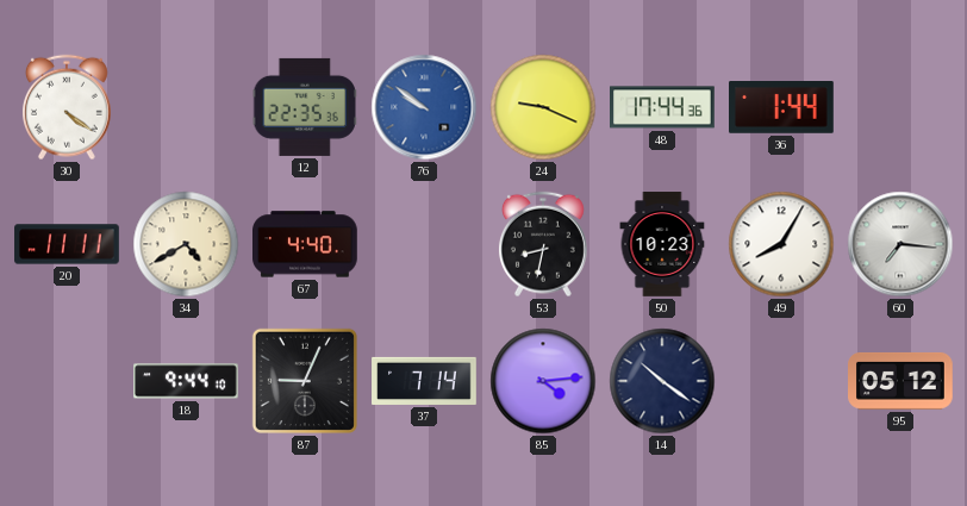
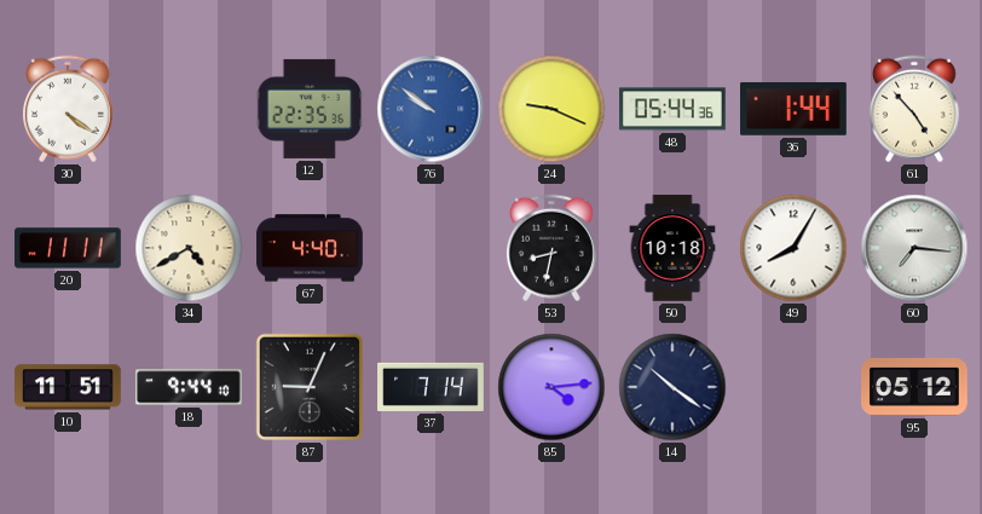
48: 17:44 -> 05:44
61: none -> 4:53
50: 10:23 -> 10:18
10: none -> 11:51
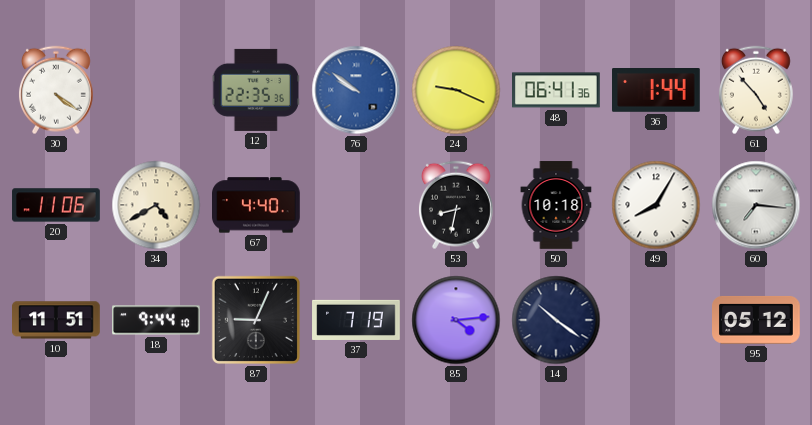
48: 05:44 -> 06:41
20: 11:11 -> 11:06
37: 7:14 -> 7:19
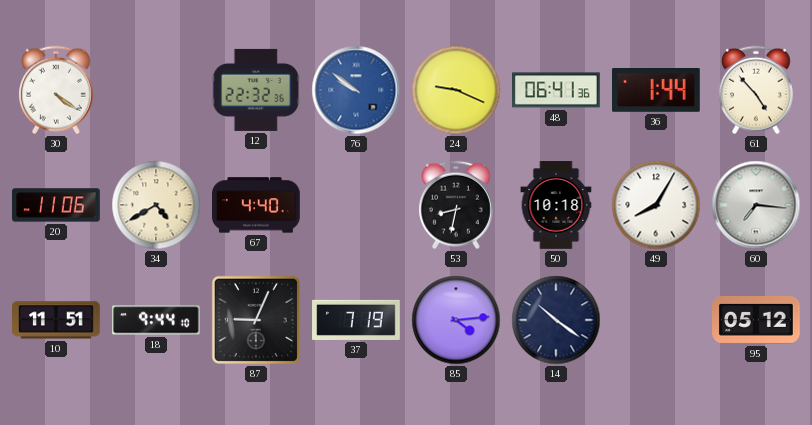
12: 22:35 -> 22:32
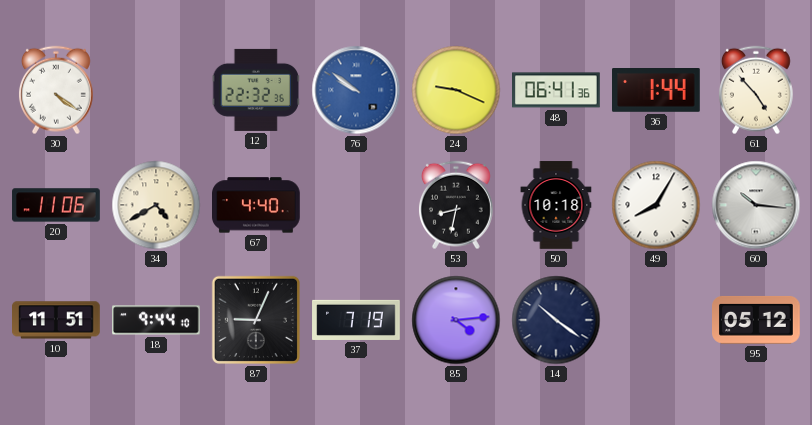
60: 7:16 -> 10:16
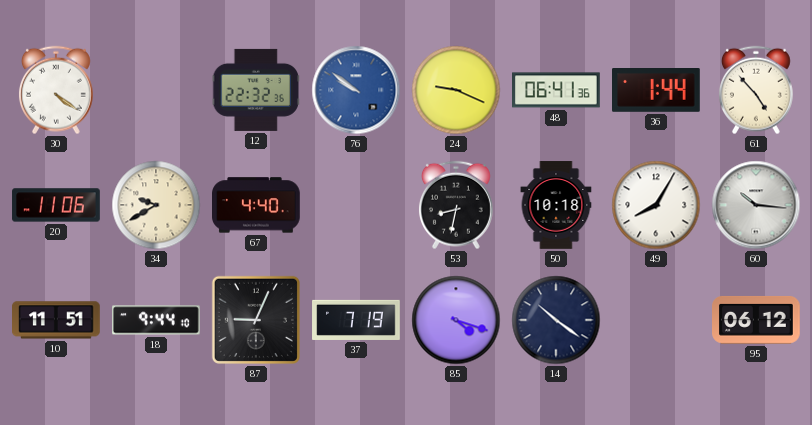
34: 4:40 -> 9:40
85: 4:14 -> 4:18
95: 05:12 -> 06:12
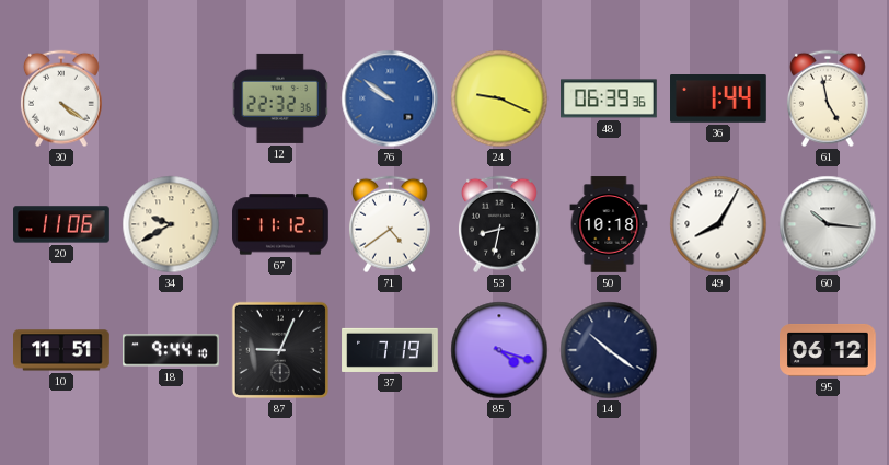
48: 06:41 -> 06:39
61: 4:53 -> 4:58
67: 4:40 -> 11:12
71: none -> 4:39
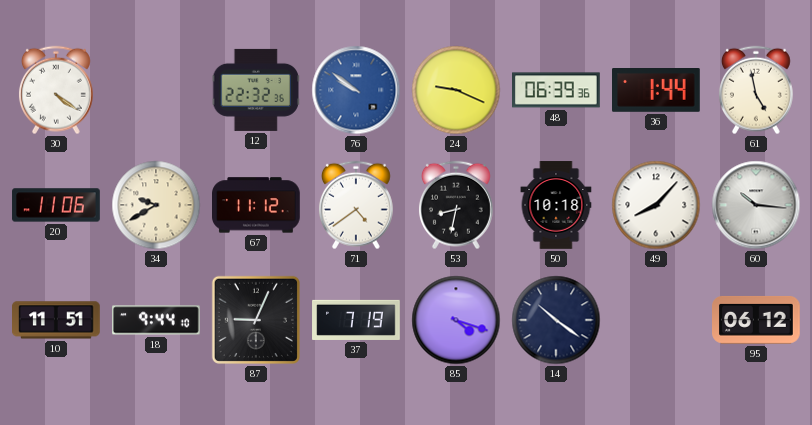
49: 8:05 -> 8:07
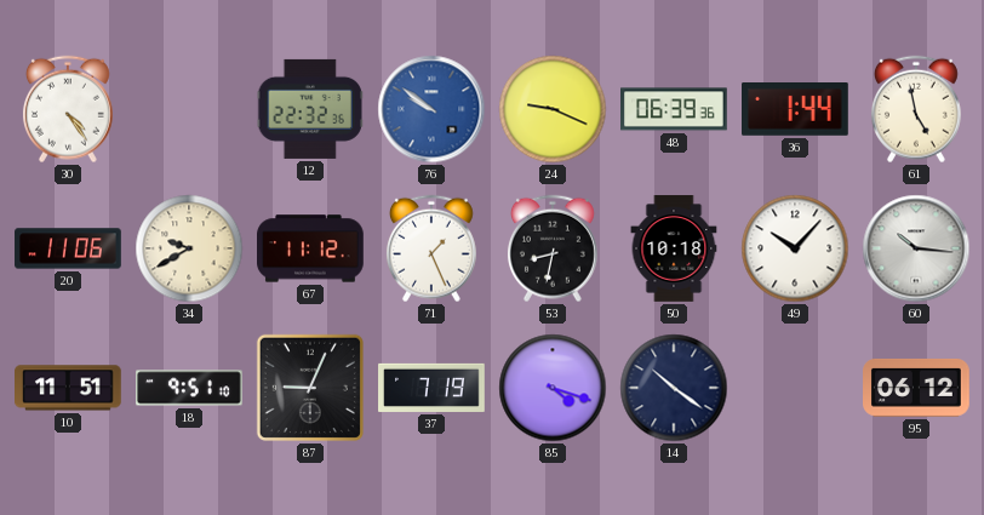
30: 4:21 -> 4:24
71: 4:39 -> 1:26
49: 8:07 -> 10:07
18: 9:44 -> 9:51
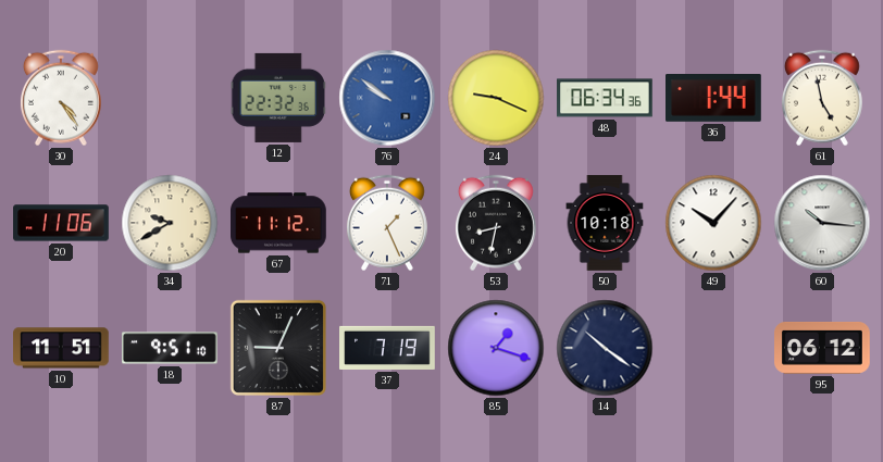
48: 06:39 -> 06:34
85: 4:18 -> 1:18
